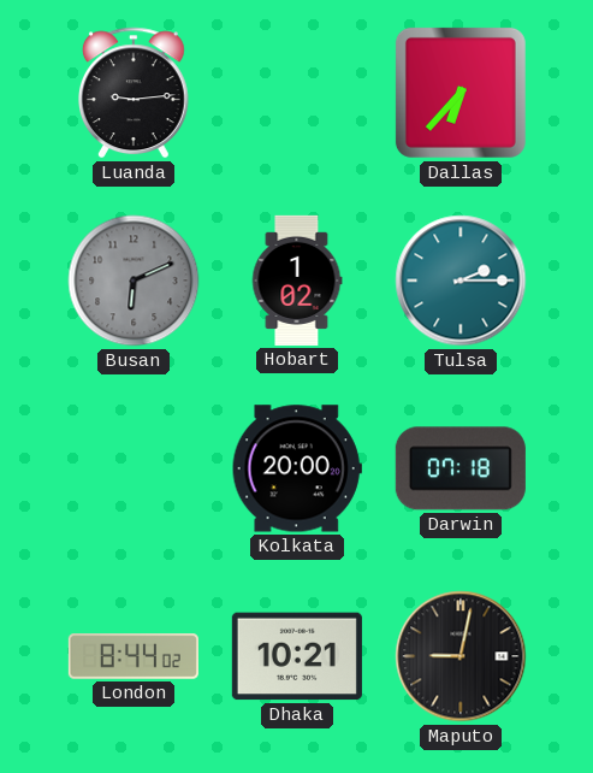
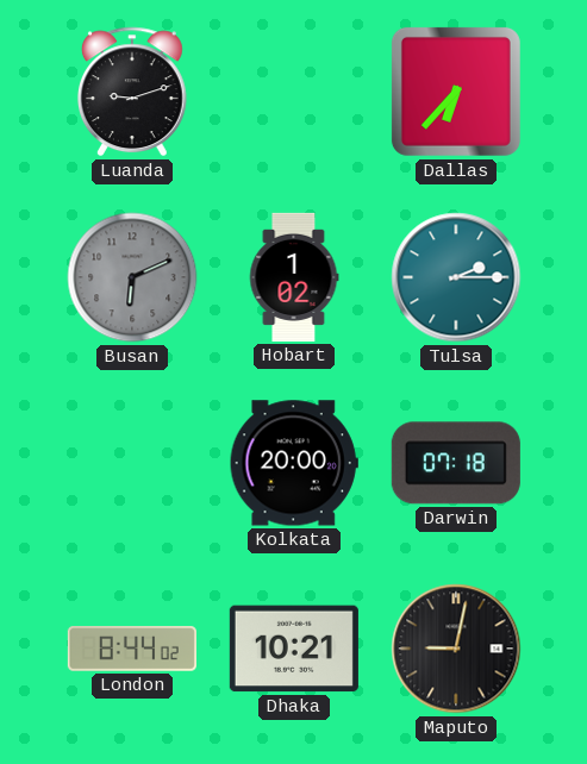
Luanda: 9:14 -> 9:12
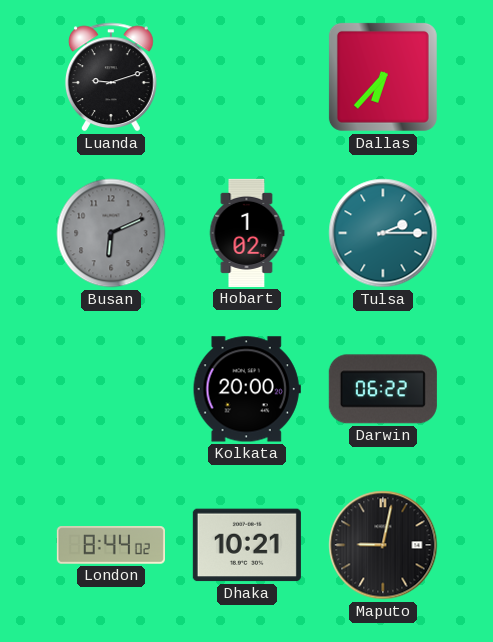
Darwin: 07:18 -> 06:22
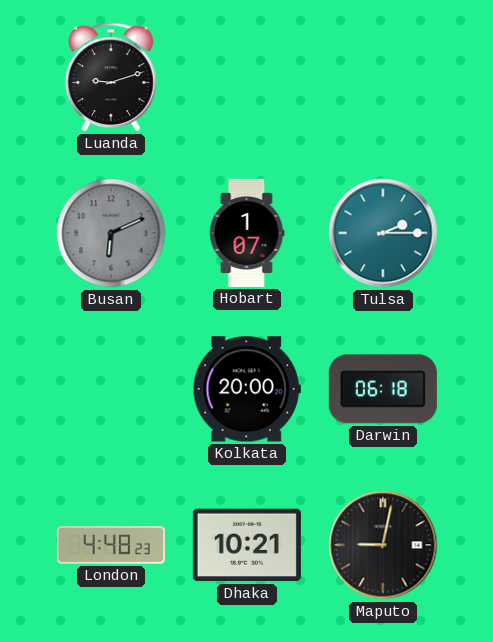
Dallas: 6:37 -> none
Hobart: 1:02 -> 1:07
Darwin: 06:22 -> 06:18
London: 8:44 -> 4:48
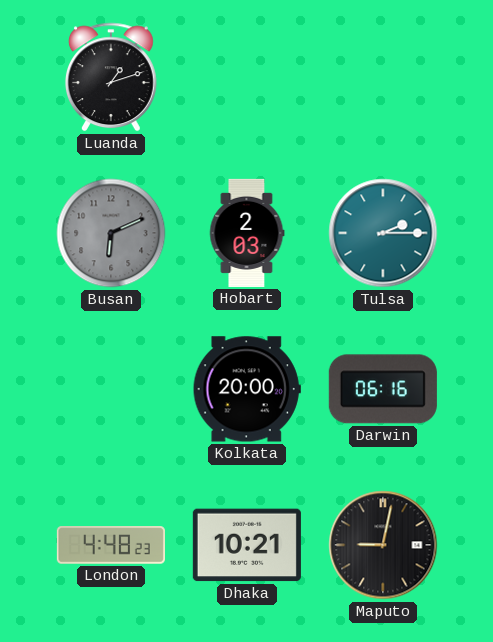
Luanda: 9:12 -> 1:12
Hobart: 1:07 -> 2:03
Darwin: 06:18 -> 06:16
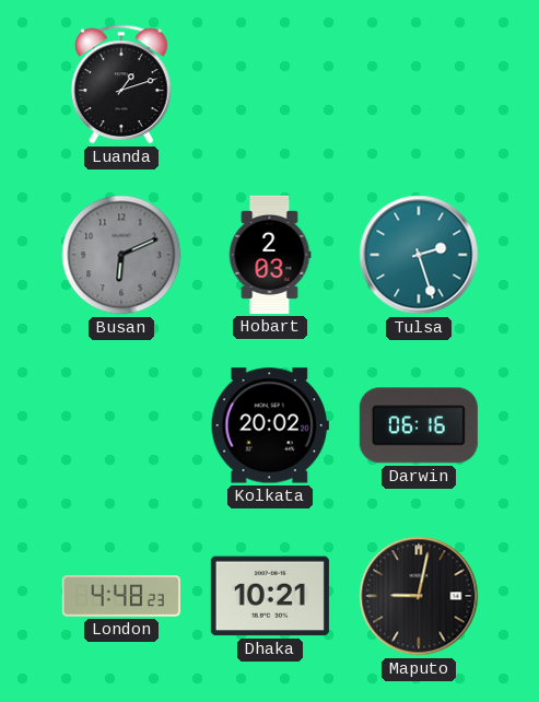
Tulsa: 2:15 -> 2:27
Kolkata: 20:00 -> 20:02
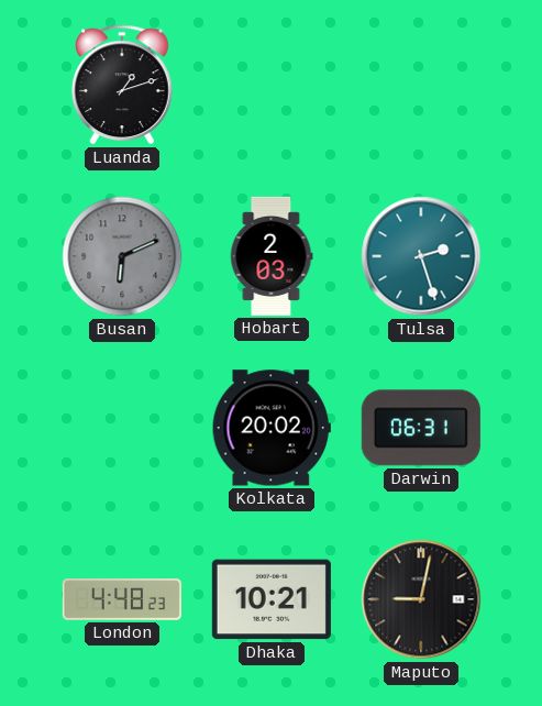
Darwin: 06:16 -> 06:31
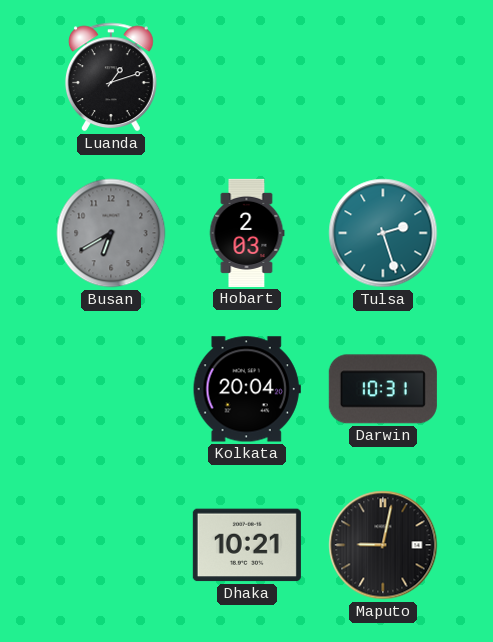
Busan: 6:11 -> 6:40
Kolkata: 20:02 -> 20:04
Darwin: 06:31 -> 10:31
London: 4:48 -> none
